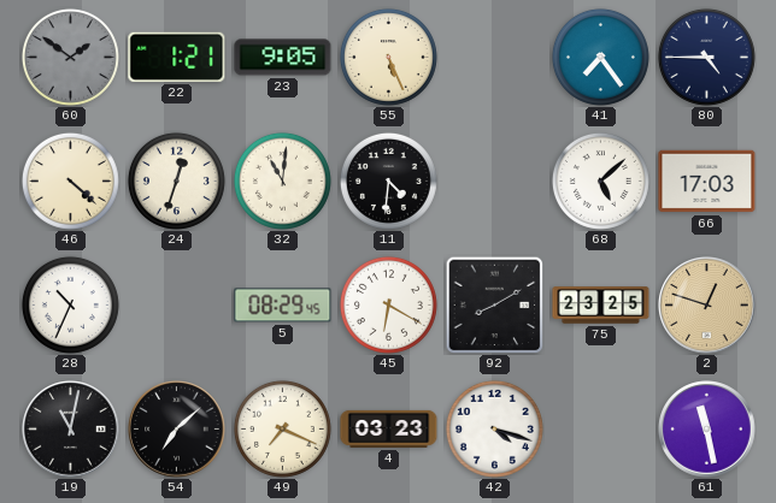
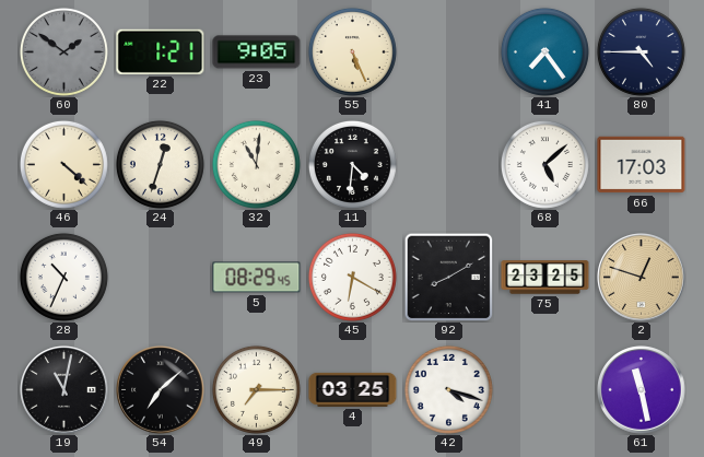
49: 7:19 -> 7:15
4: 03:23 -> 03:25
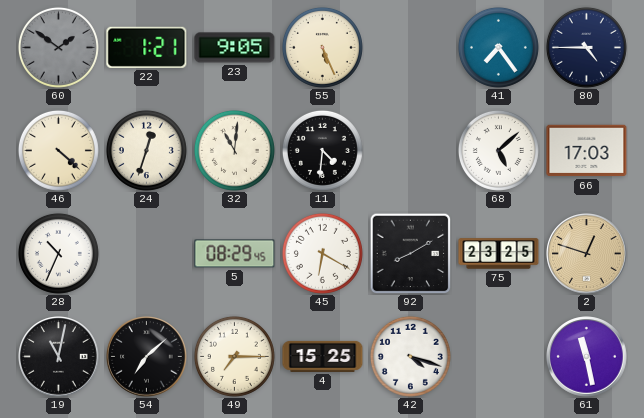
4: 03:25 -> 15:25
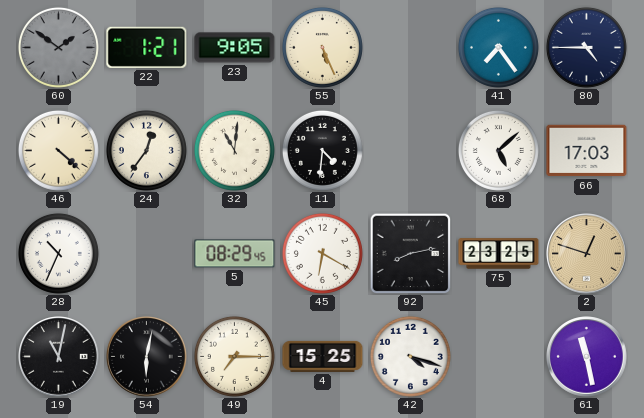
24: 12:33 -> 12:36
92: 8:10 -> 8:13
54: 7:08 -> 6:02
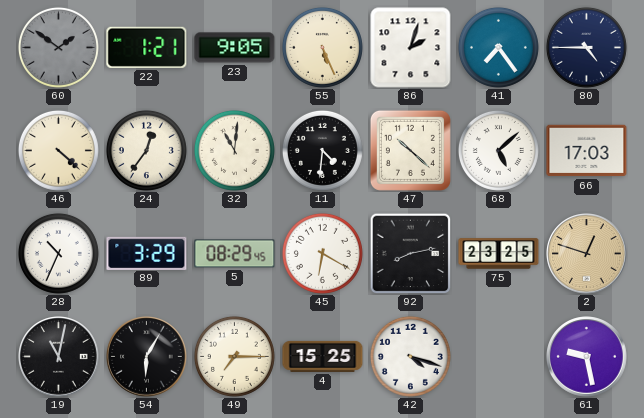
86: none -> 2:03
47: none -> 10:22
89: none -> 3:29
54: 6:02 -> 6:05
61: 11:28 -> 9:28
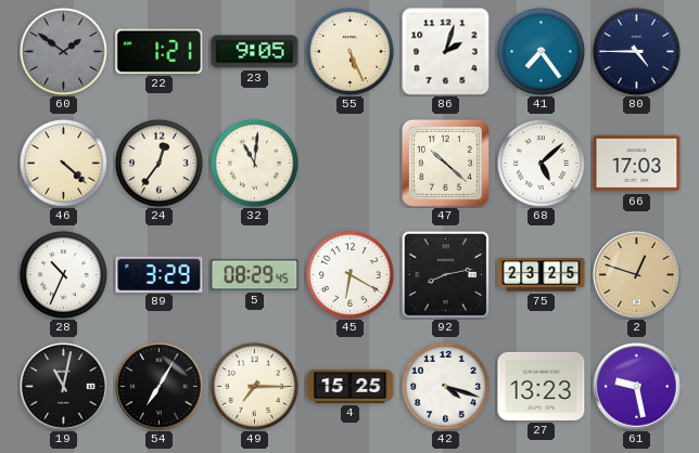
11: 4:31 -> none
54: 6:05 -> 7:05
27: none -> 13:23
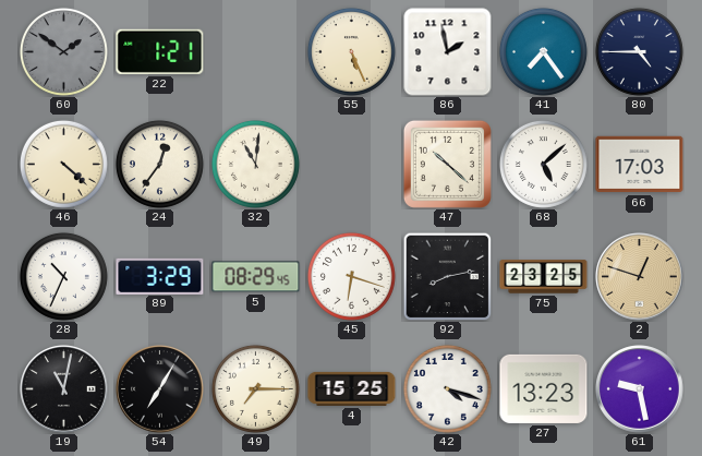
23: 9:05 -> none
86: 2:03 -> 1:58
45: 6:20 -> 6:18
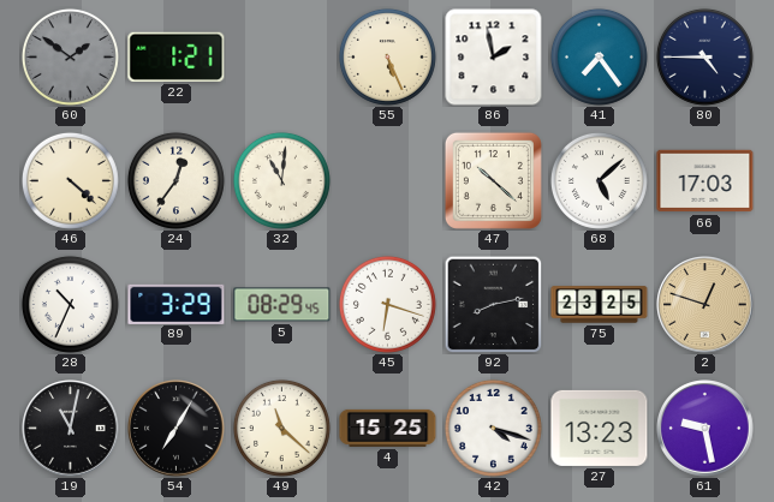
49: 7:15 -> 11:22
